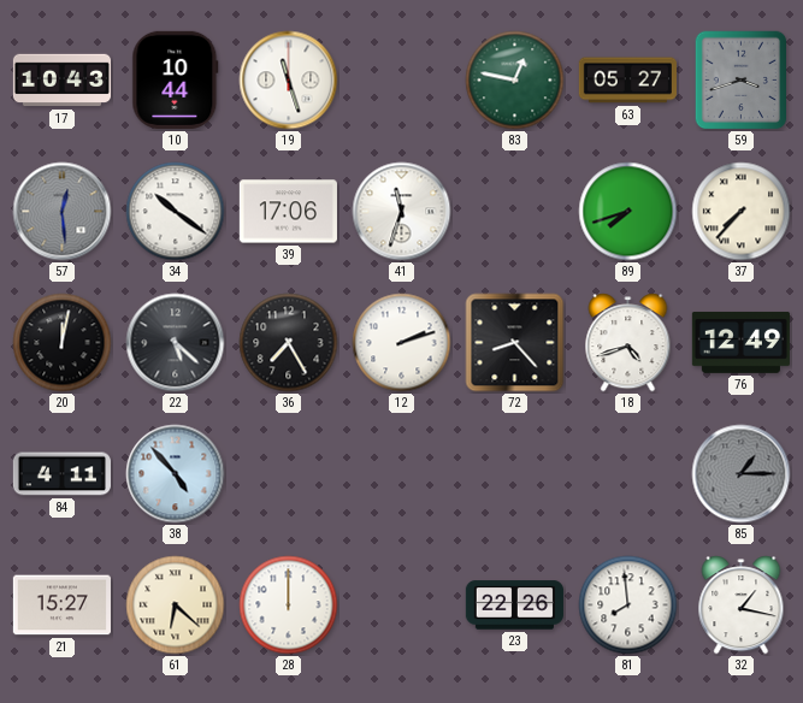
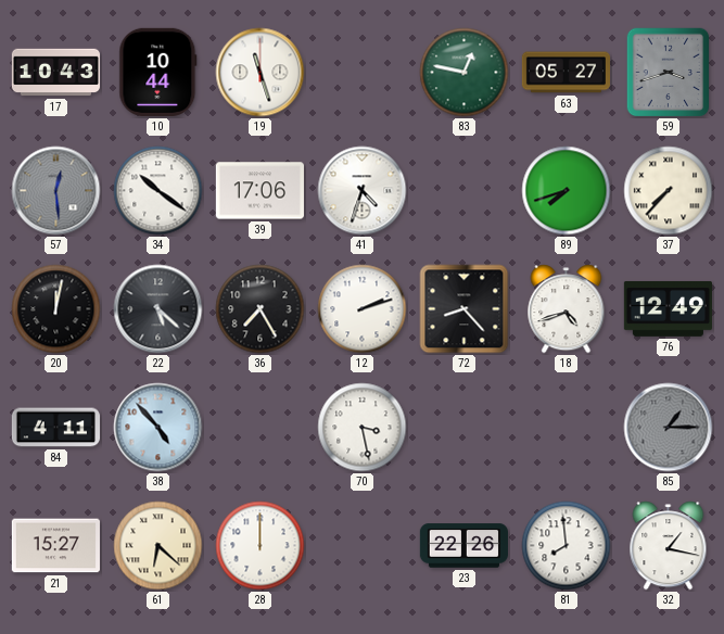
41: 11:33 -> 4:33
70: none -> 3:28
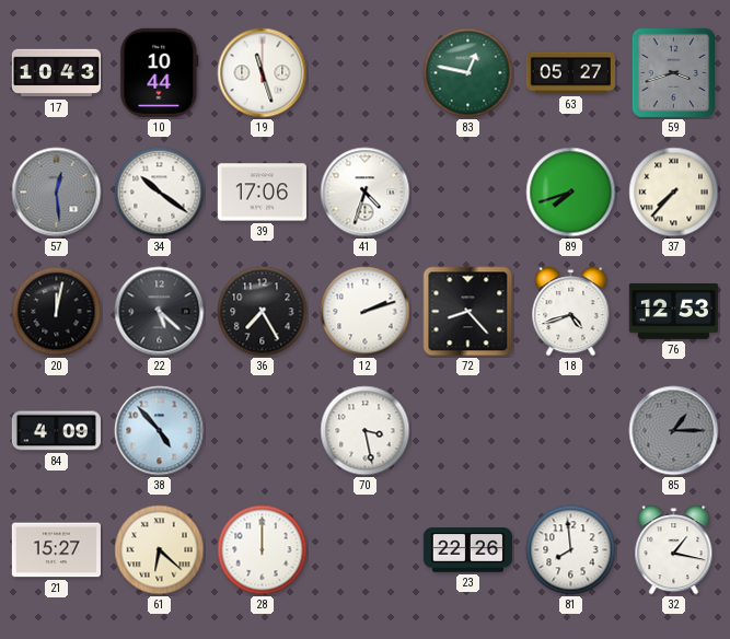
76: 12:49 -> 12:53
84: 4:11 -> 4:09
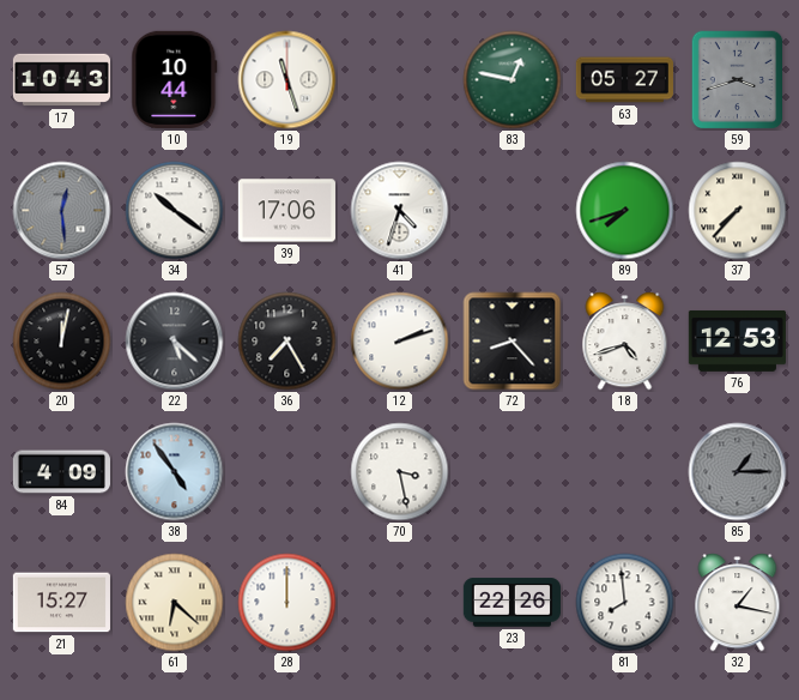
38: 4:53 -> 4:54
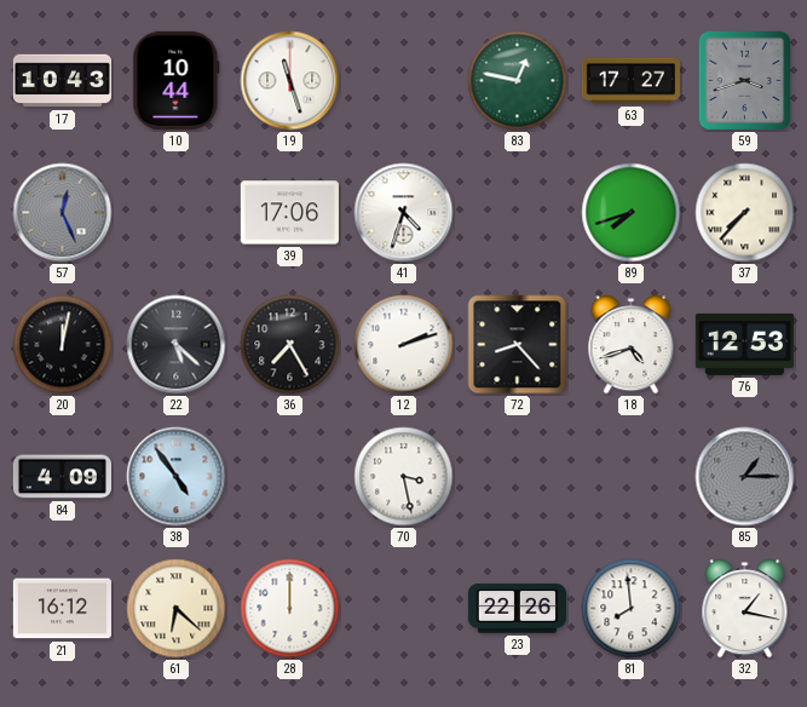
63: 05:27 -> 17:27
57: 12:29 -> 12:26
34: 10:21 -> none
21: 15:27 -> 16:12
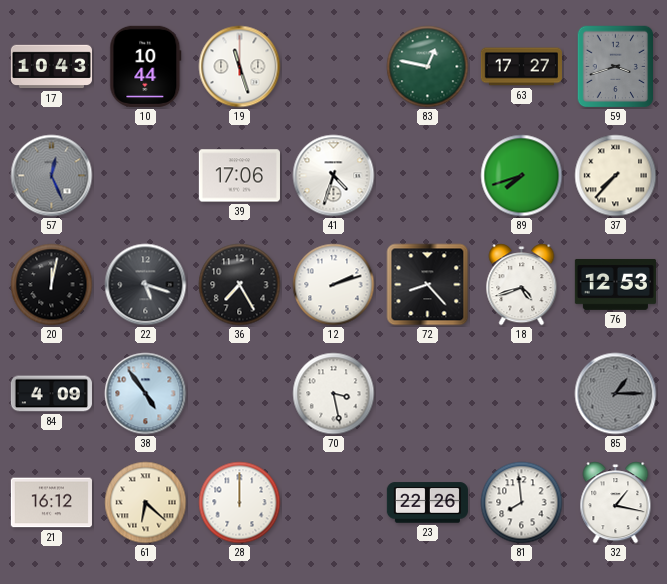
22: 5:22 -> 5:18
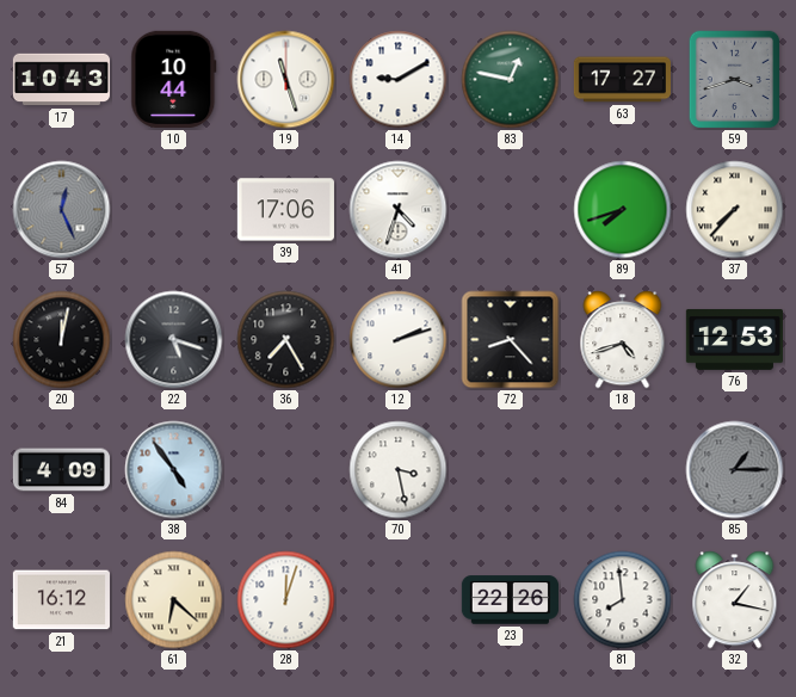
14: none -> 9:10
28: 12:00 -> 12:03
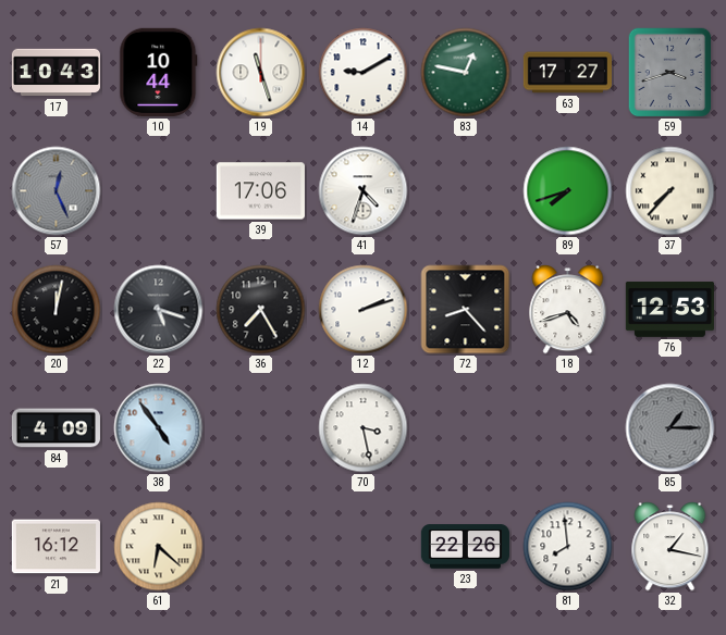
28: 12:03 -> none
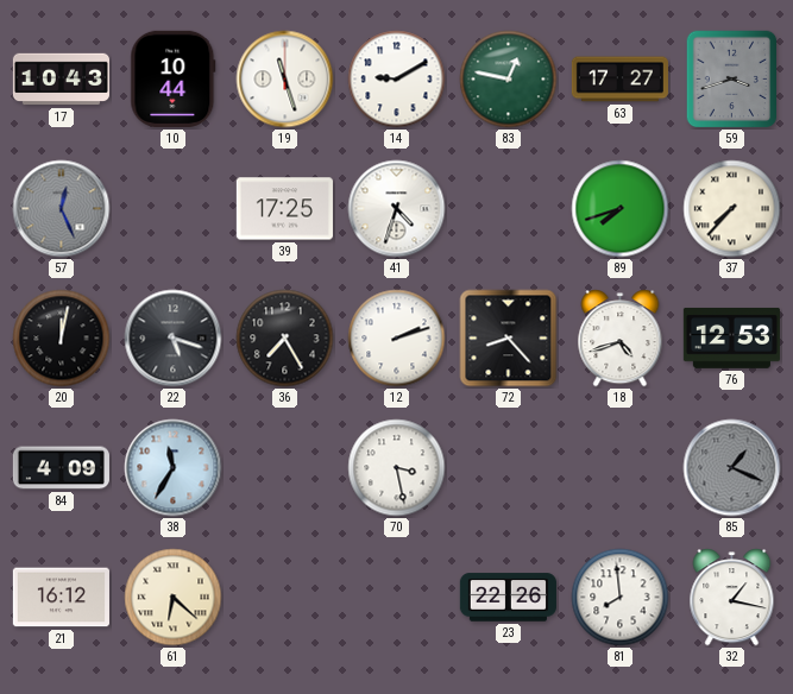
39: 17:06 -> 17:25
38: 4:54 -> 11:35
85: 1:15 -> 1:19
